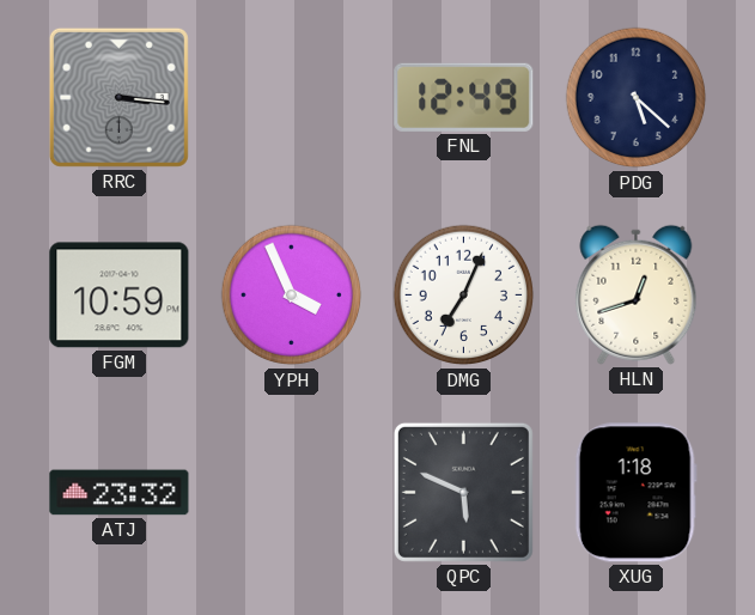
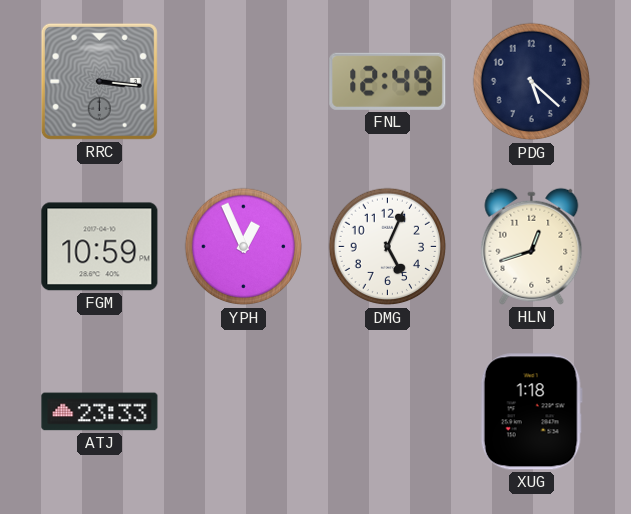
YPH: 3:56 -> 12:56
DMG: 7:04 -> 5:04
ATJ: 23:32 -> 23:33
QPC: 5:49 -> none
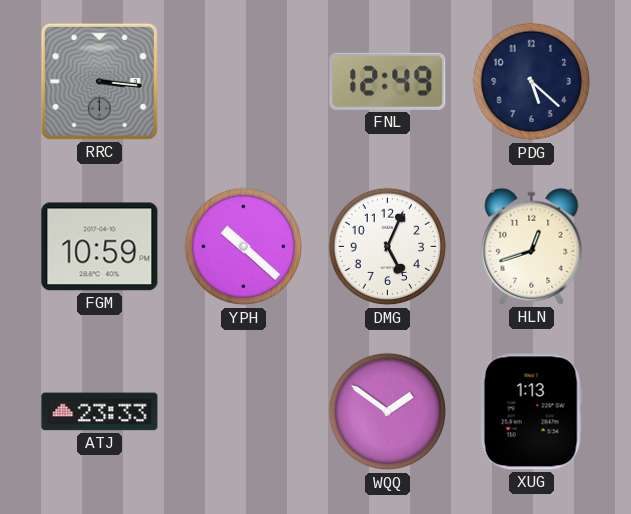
YPH: 12:56 -> 10:22
WQQ: none -> 1:51
XUG: 1:18 -> 1:13
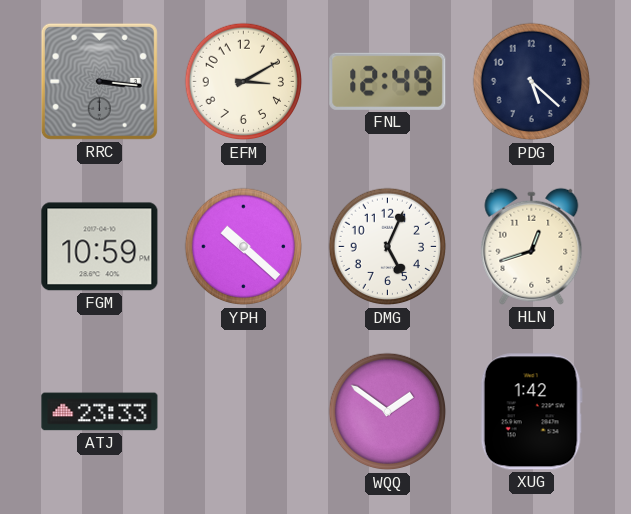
EFM: none -> 3:10
XUG: 1:13 -> 1:42
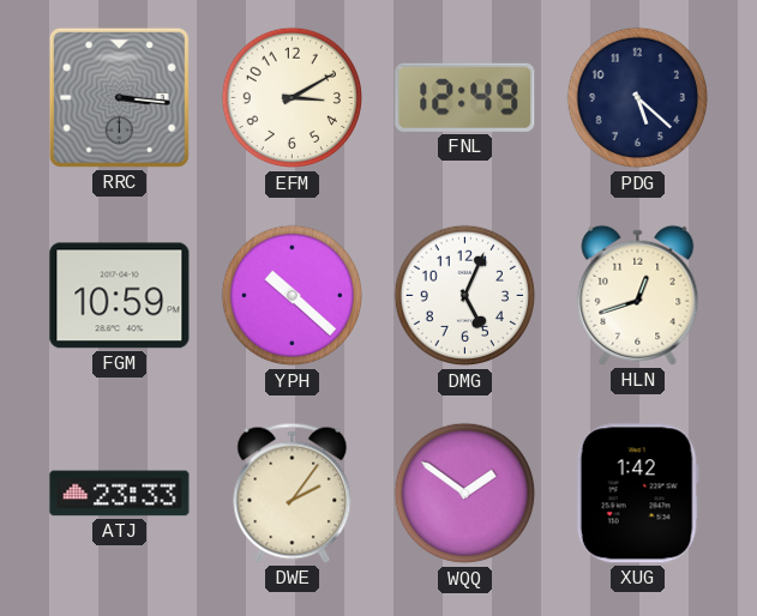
DWE: none -> 2:06
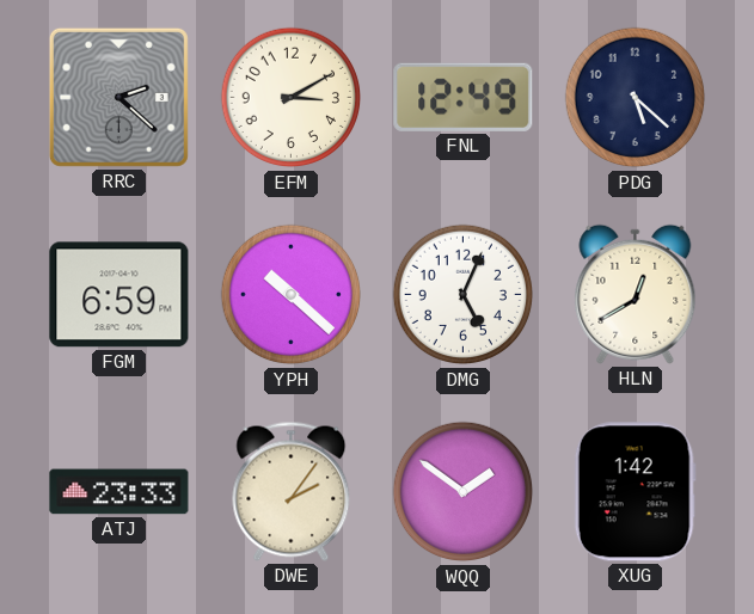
RRC: 3:16 -> 2:22
FGM: 10:59 -> 6:59
HLN: 12:42 -> 12:40
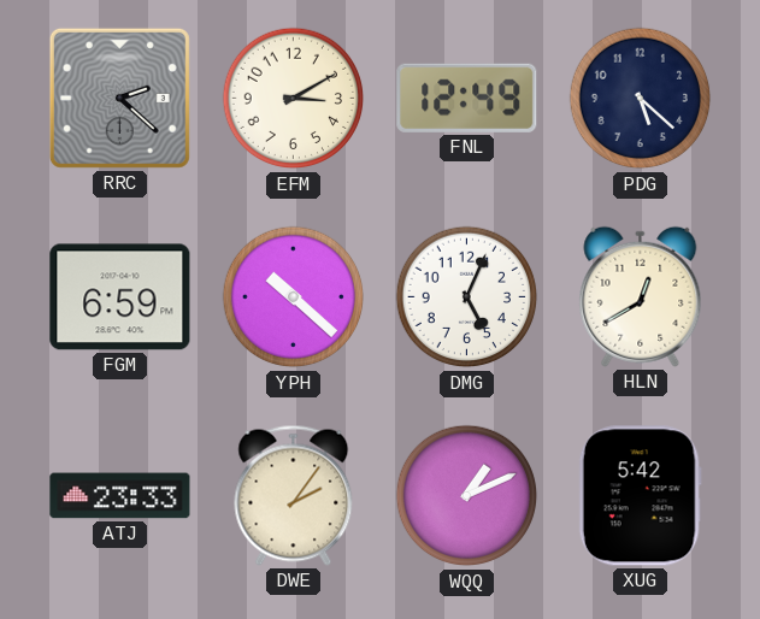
WQQ: 1:51 -> 1:11
XUG: 1:42 -> 5:42
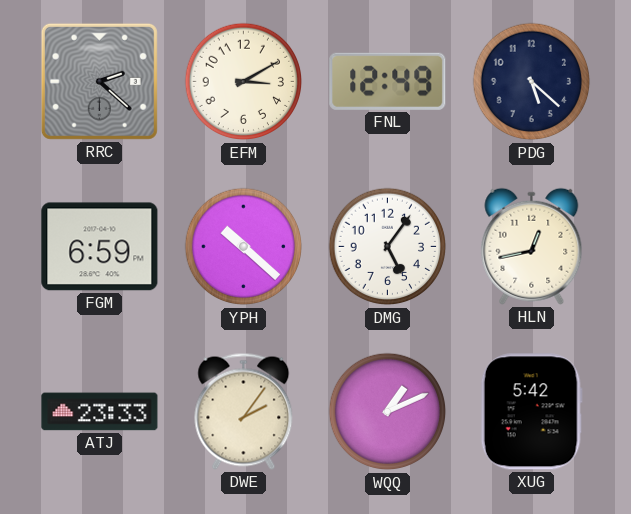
DMG: 5:04 -> 5:06
HLN: 12:40 -> 12:43
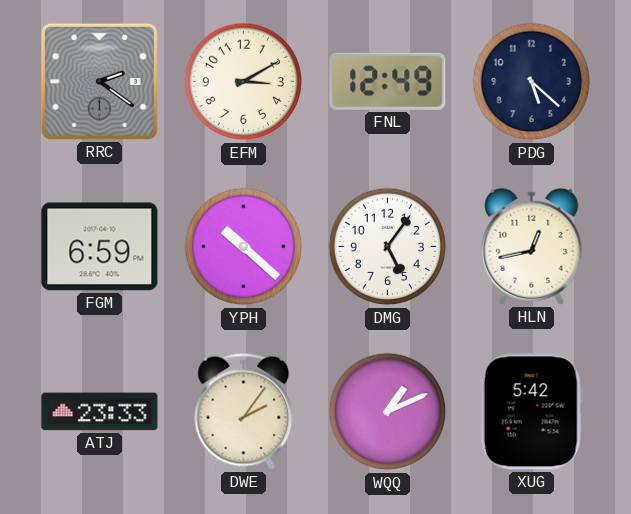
RRC: 2:22 -> 2:21
